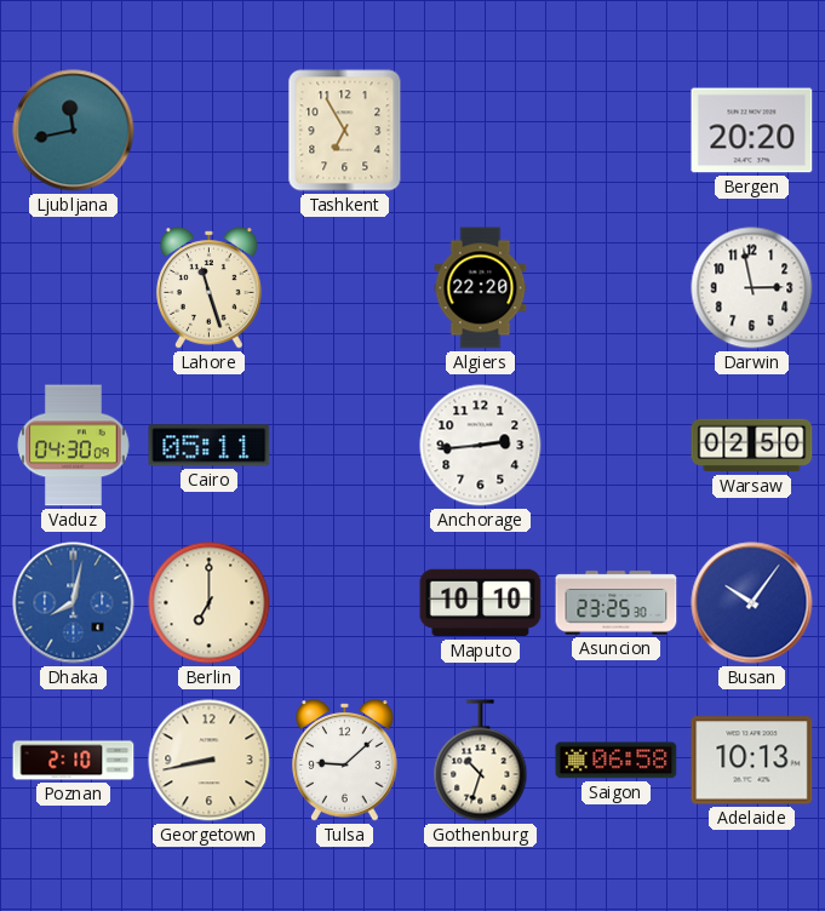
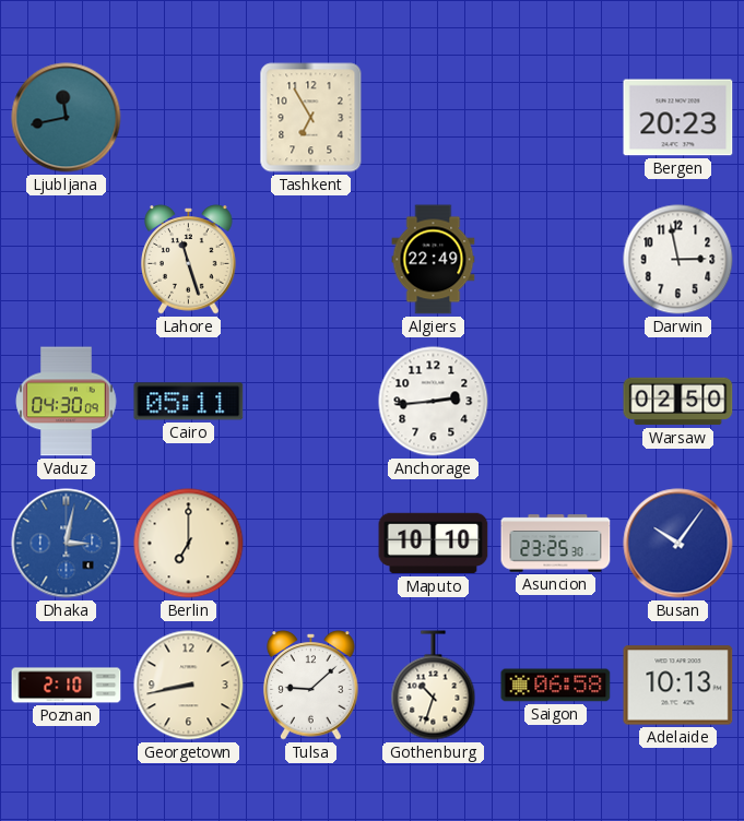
Bergen: 20:20 -> 20:23
Algiers: 22:20 -> 22:49
Dhaka: 8:02 -> 3:02
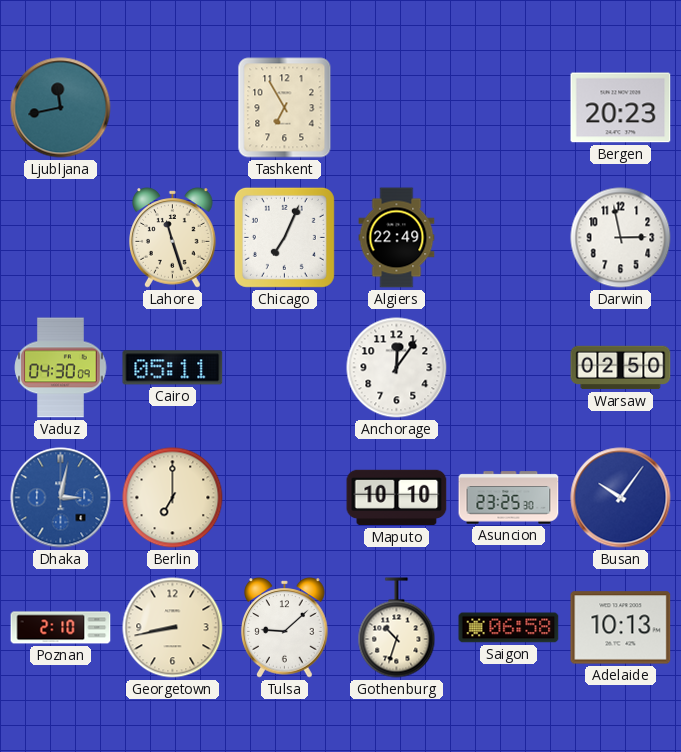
Chicago: none -> 7:04
Anchorage: 2:44 -> 12:06
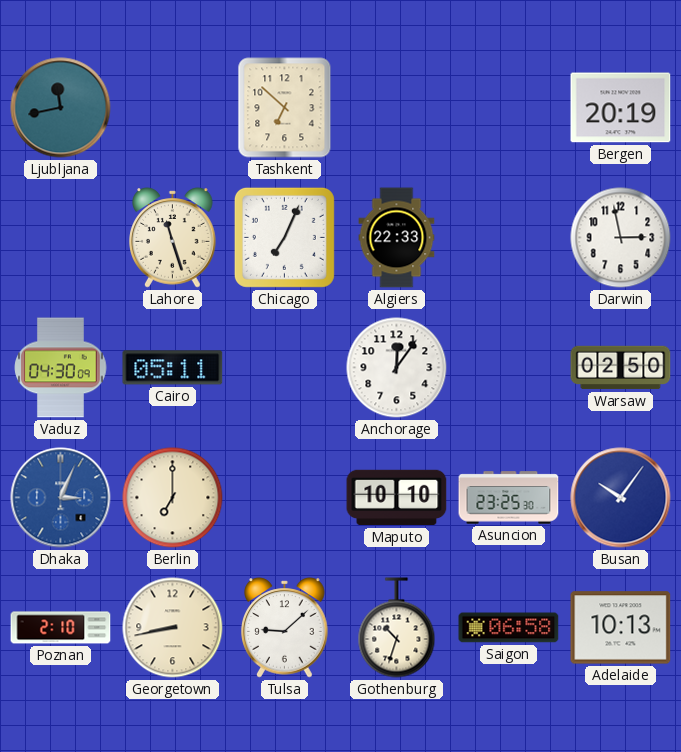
Tashkent: 6:55 -> 6:52
Bergen: 20:23 -> 20:19
Algiers: 22:49 -> 22:33
Dhaka: 3:02 -> 3:04
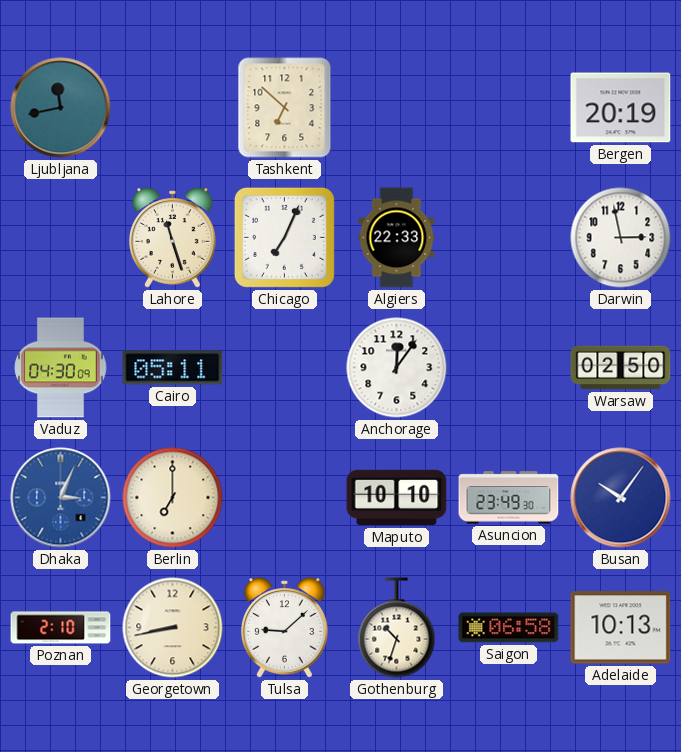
Asuncion: 23:25 -> 23:49
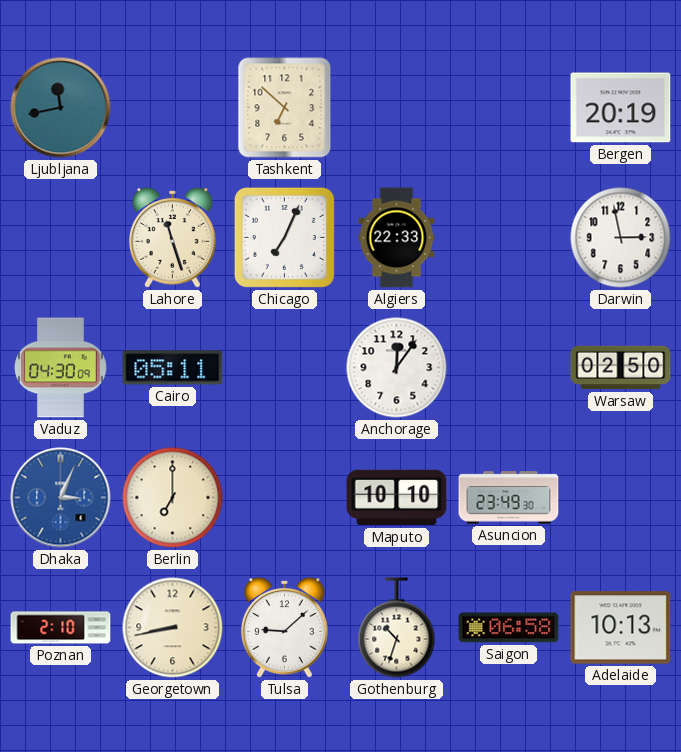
Busan: 10:06 -> none
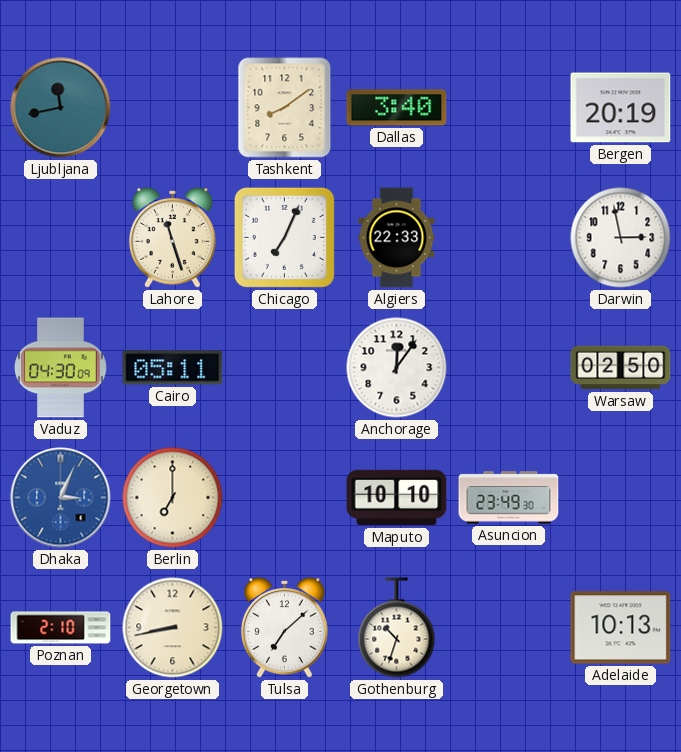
Tashkent: 6:52 -> 8:09
Dallas: none -> 3:40
Tulsa: 9:08 -> 7:08
Saigon: 06:58 -> none
